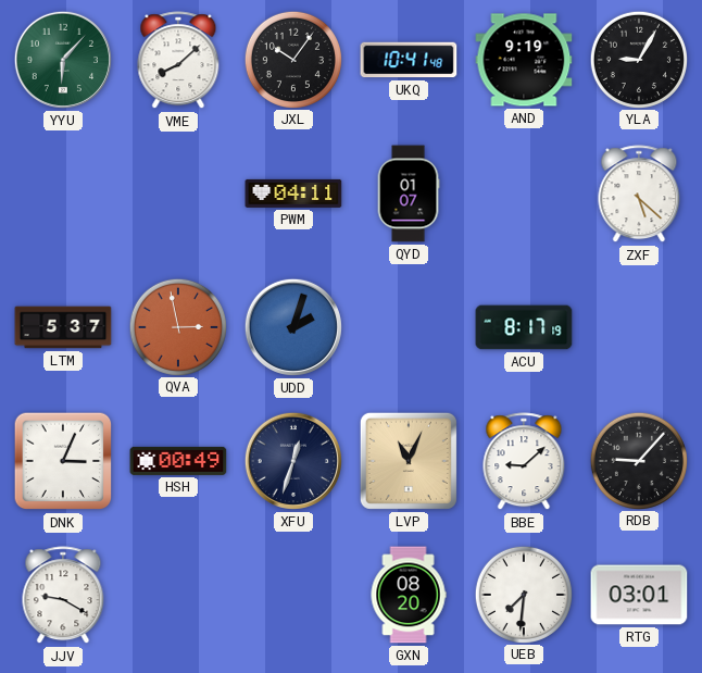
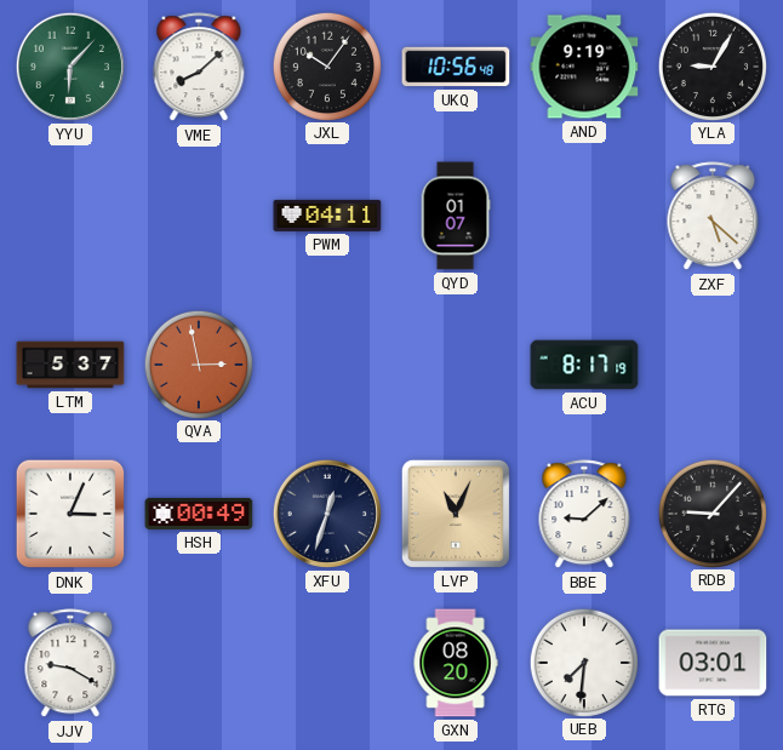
UKQ: 10:41 -> 10:56
UDD: 2:03 -> none
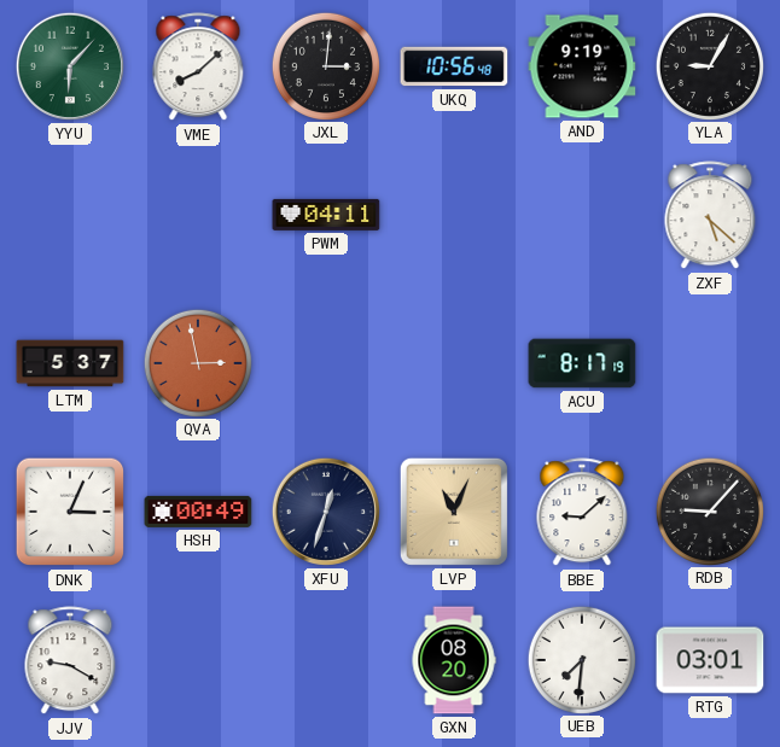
JXL: 10:06 -> 3:01
QYD: 01:07 -> none
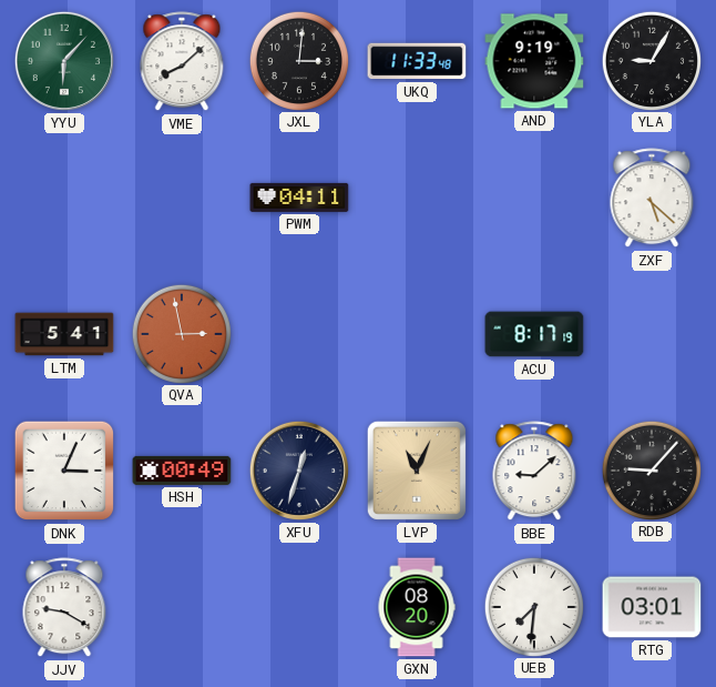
UKQ: 10:56 -> 11:33
LTM: 5:37 -> 5:41
